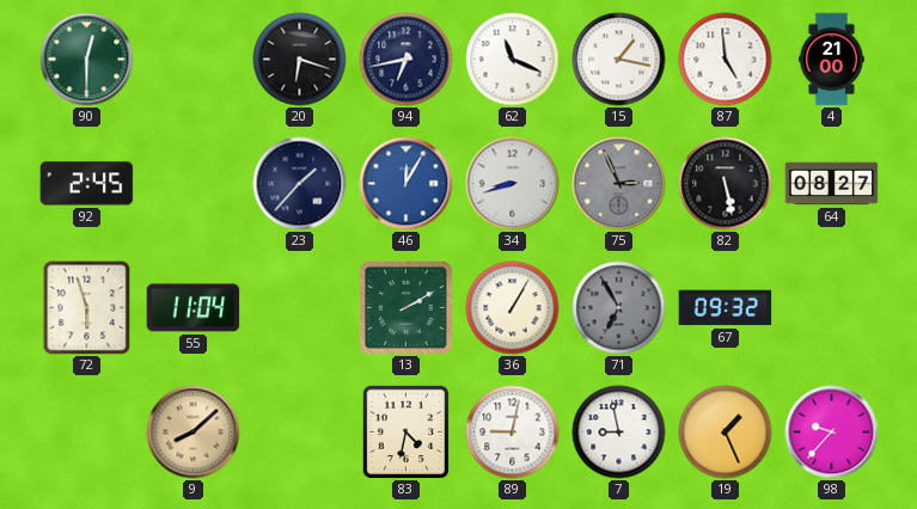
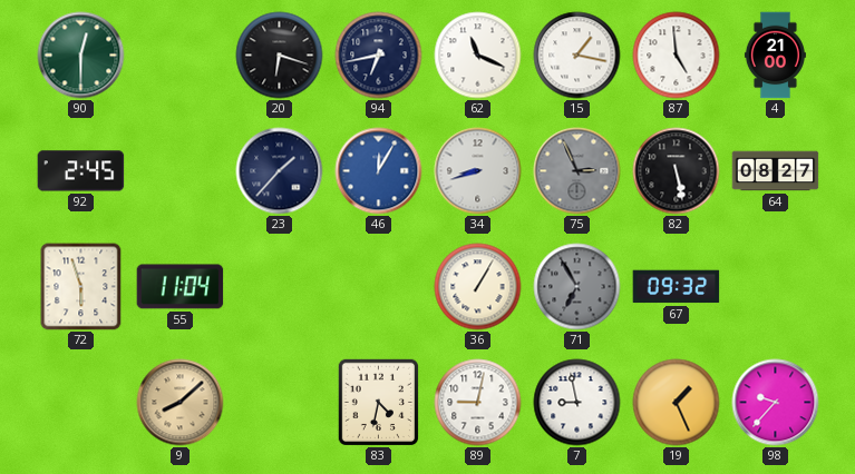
13: 2:10 -> none
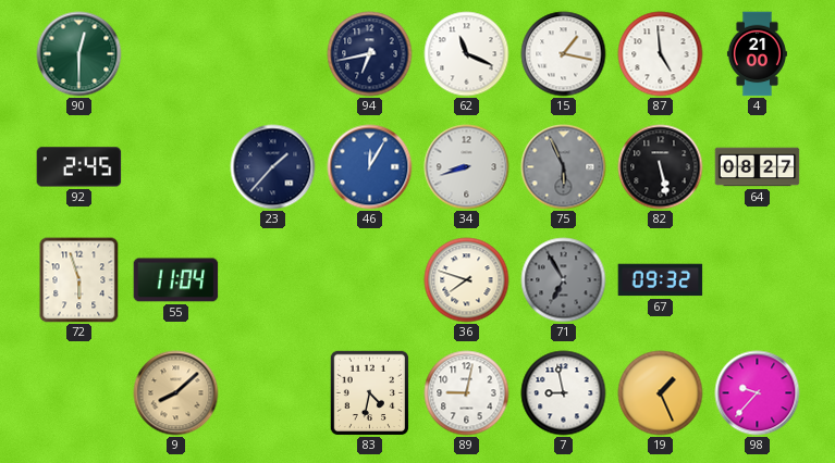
20: 6:18 -> none
75: 2:56 -> 5:56
36: 1:05 -> 7:48
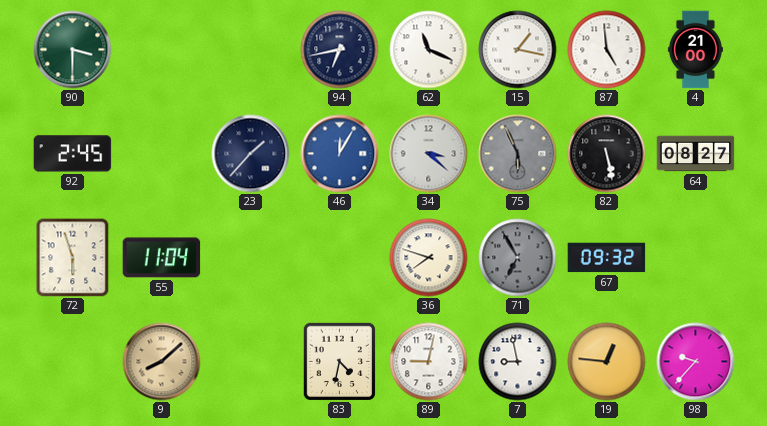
90: 12:30 -> 3:30
34: 8:42 -> 3:22
19: 1:26 -> 12:46
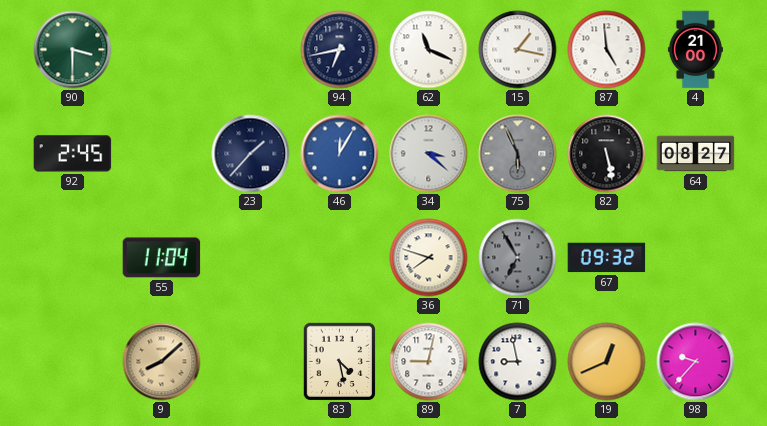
72: 5:57 -> none
83: 4:32 -> 4:28
19: 12:46 -> 12:41
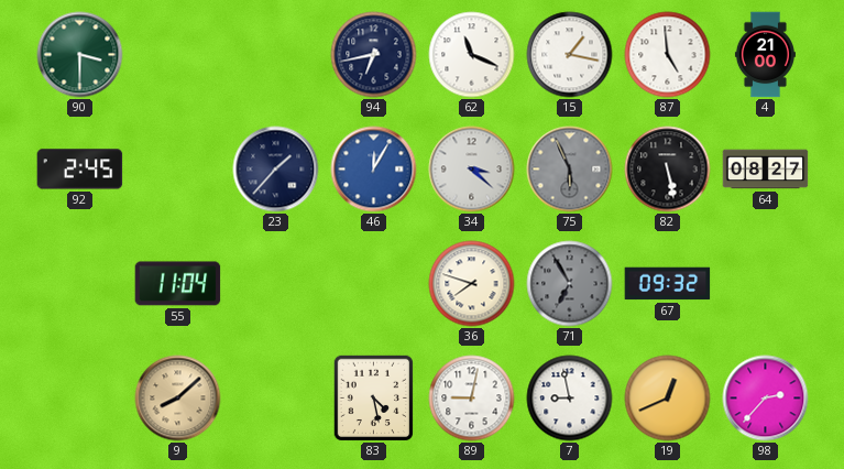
98: 9:37 -> 2:37
